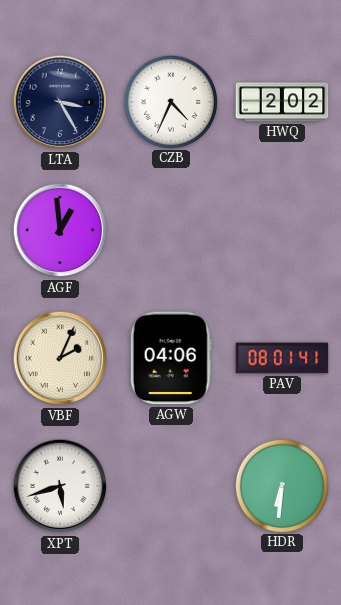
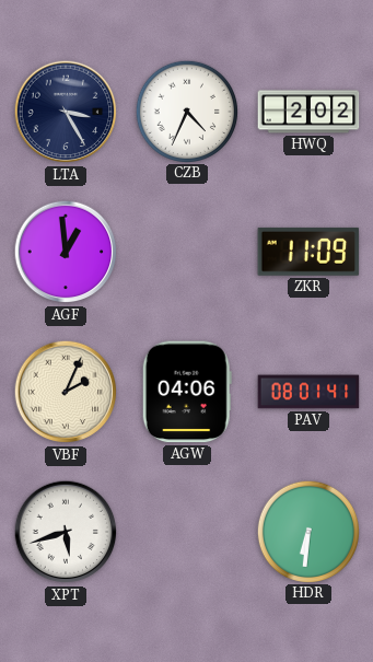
ZKR: none -> 11:09
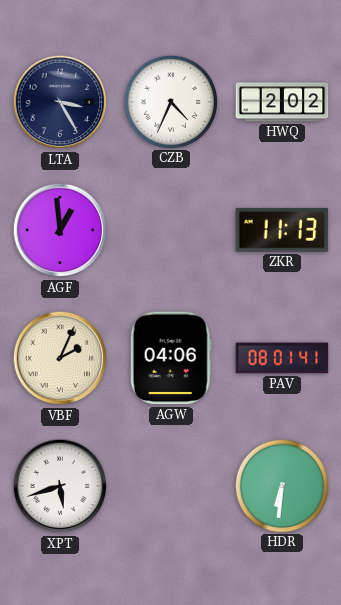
ZKR: 11:09 -> 11:13
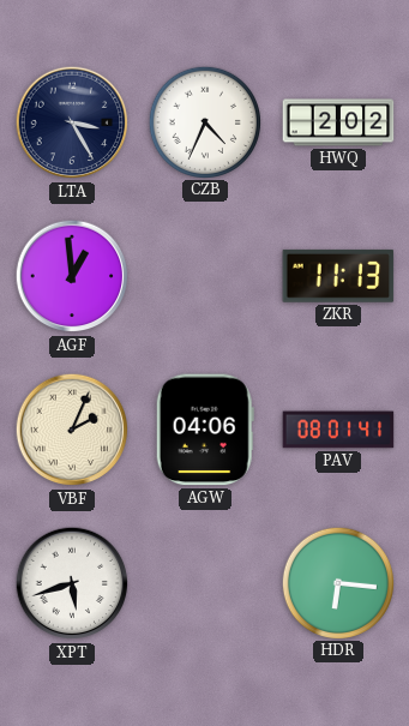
HDR: 6:31 -> 6:16
